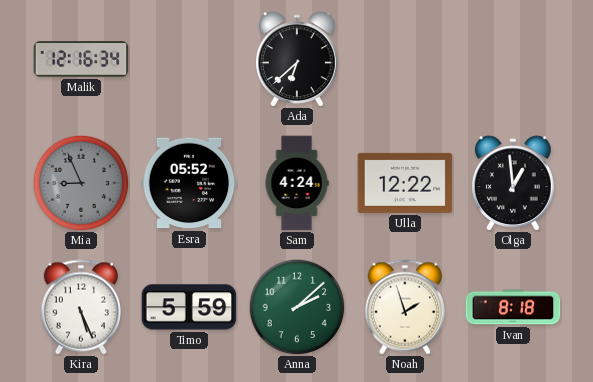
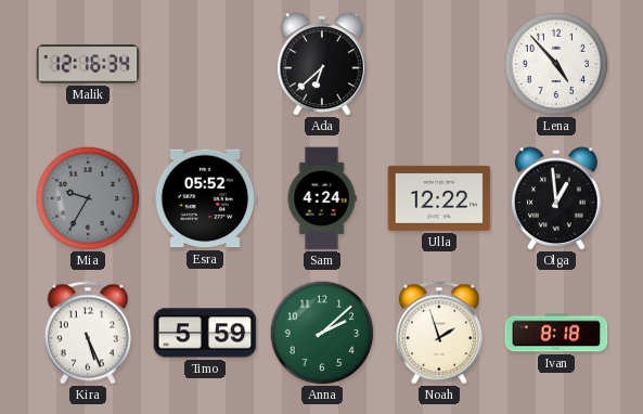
Lena: none -> 4:53
Mia: 8:56 -> 9:35
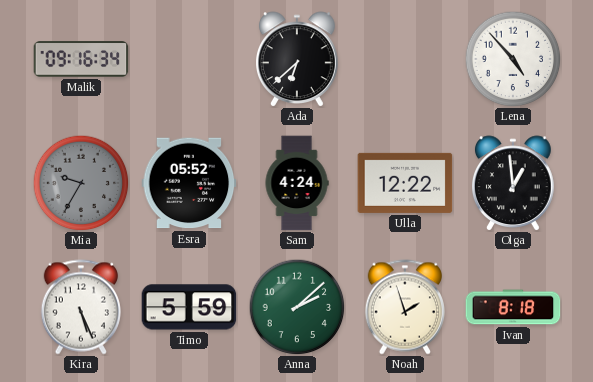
Malik: 12:16 -> 09:16
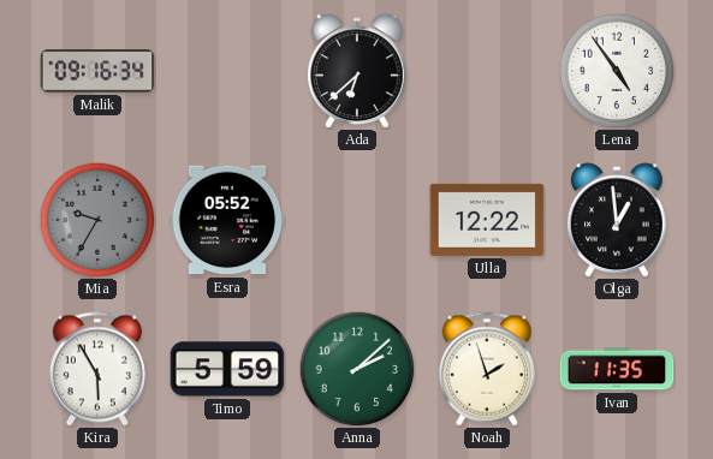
Lena: 4:53 -> 4:54
Sam: 4:24 -> none
Kira: 5:26 -> 5:55
Ivan: 8:18 -> 11:35
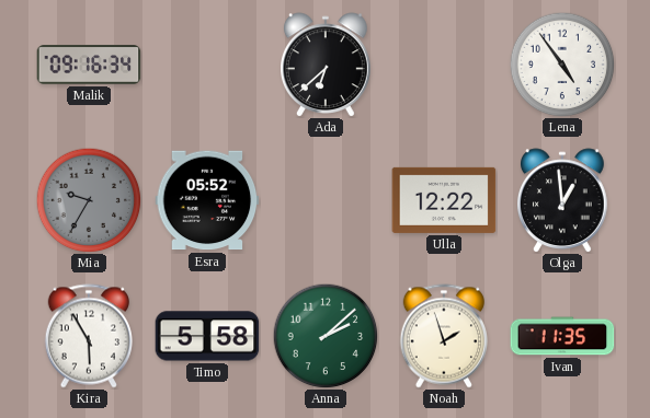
Timo: 5:59 -> 5:58
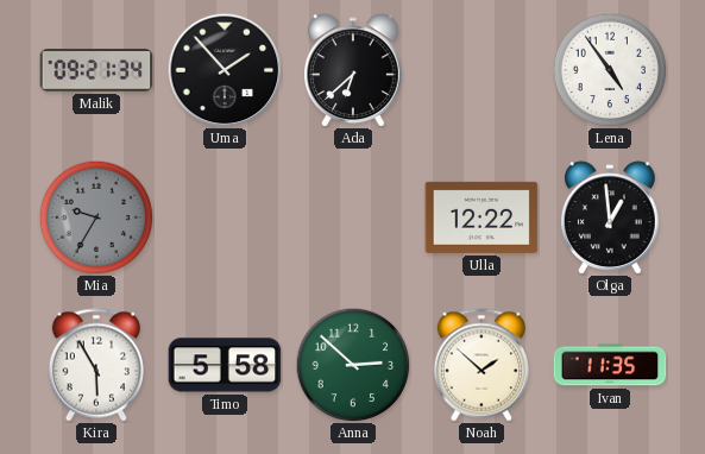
Malik: 09:16 -> 09:21
Uma: none -> 1:53
Esra: 05:52 -> none
Anna: 2:08 -> 2:52
Noah: 1:57 -> 1:52
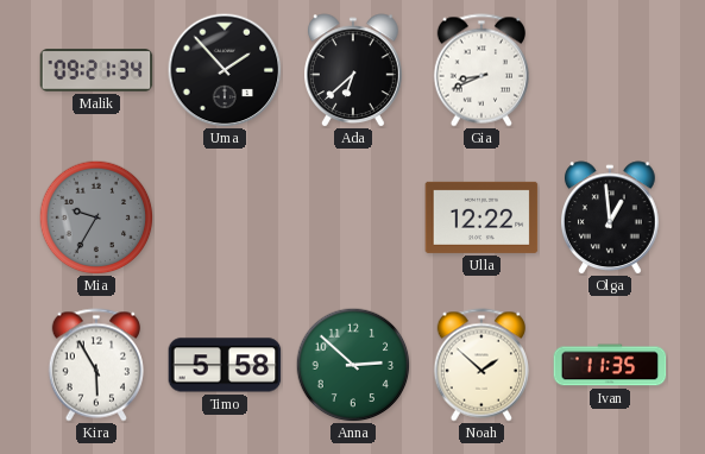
Gia: none -> 8:41
Lena: 4:54 -> none
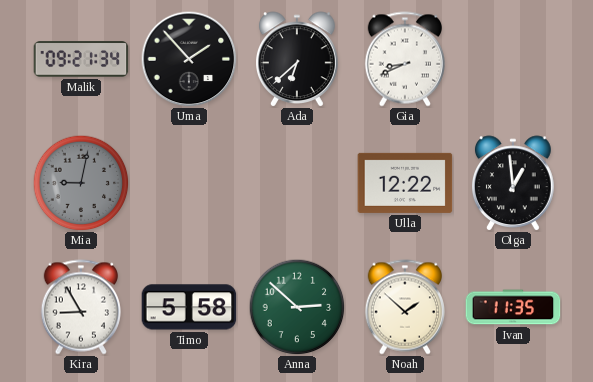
Mia: 9:35 -> 9:02
Kira: 5:55 -> 8:55
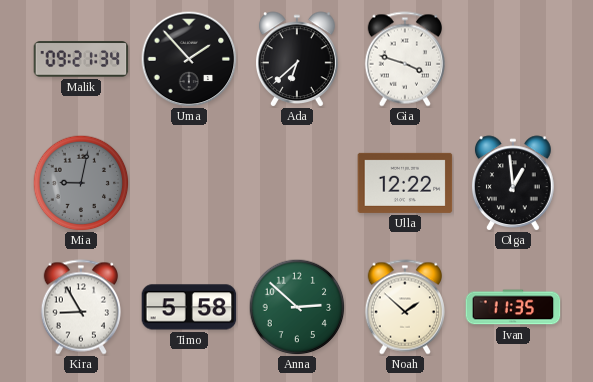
Gia: 8:41 -> 3:48
